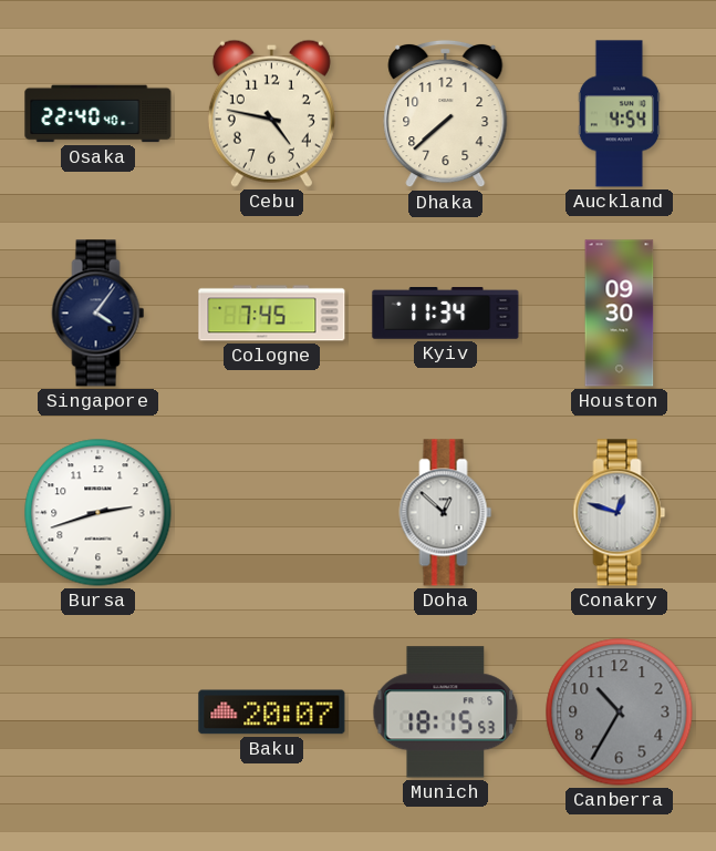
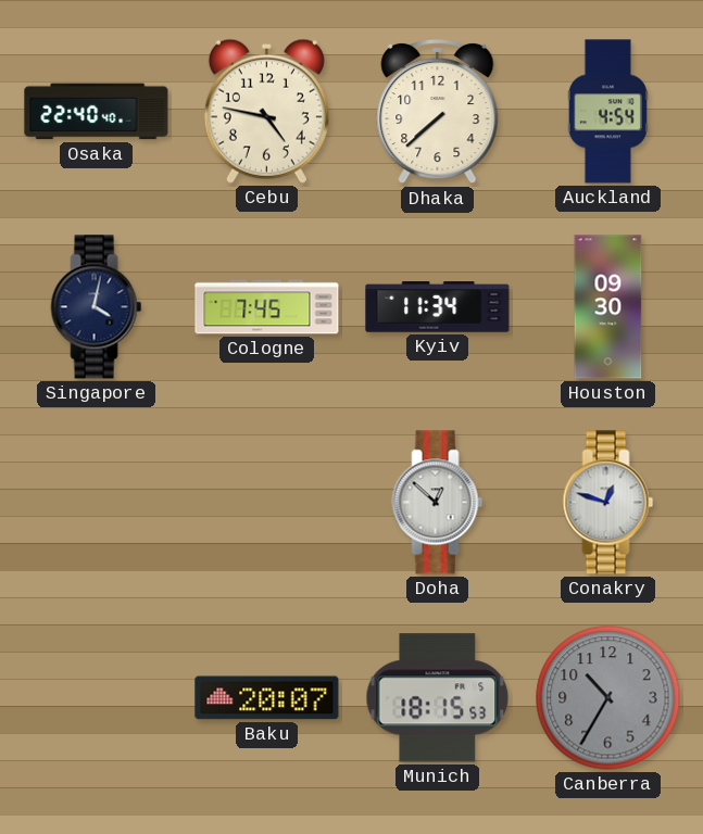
Singapore: 4:06 -> 4:02
Bursa: 2:42 -> none
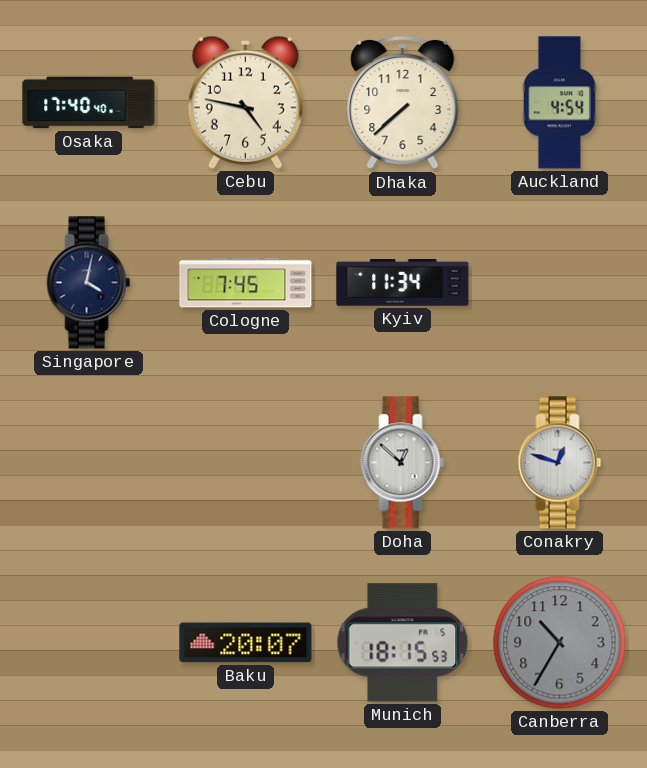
Osaka: 22:40 -> 17:40
Houston: 09:30 -> none
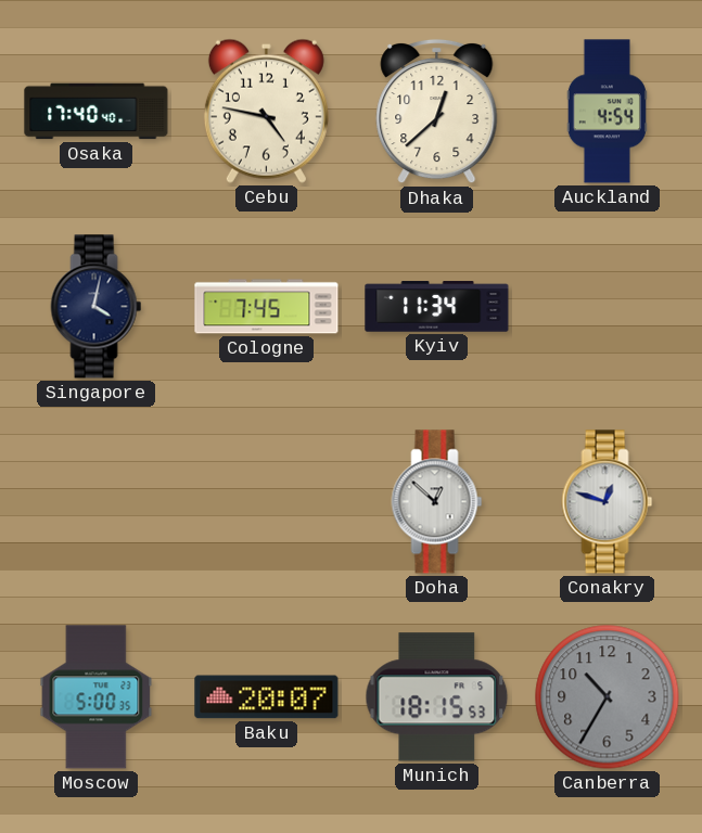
Dhaka: 7:38 -> 12:38
Moscow: none -> 5:00
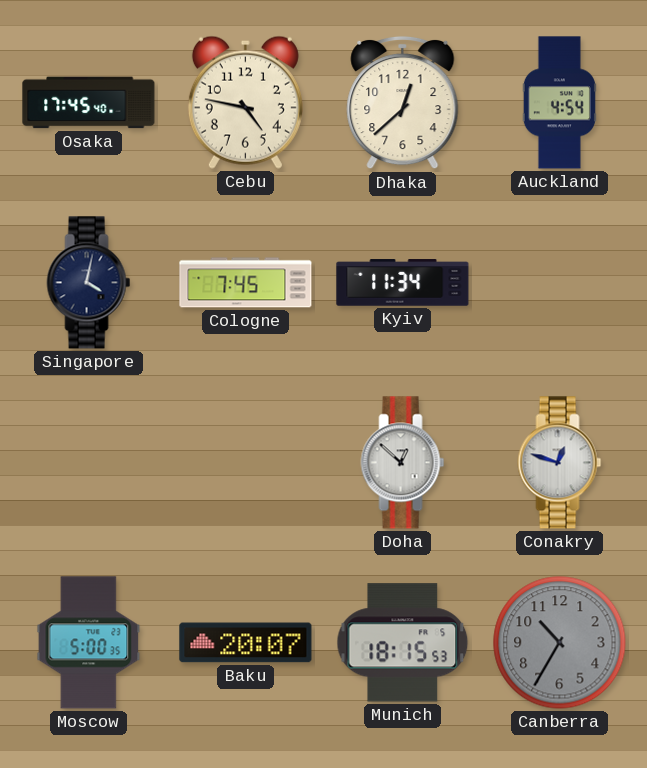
Osaka: 17:40 -> 17:45
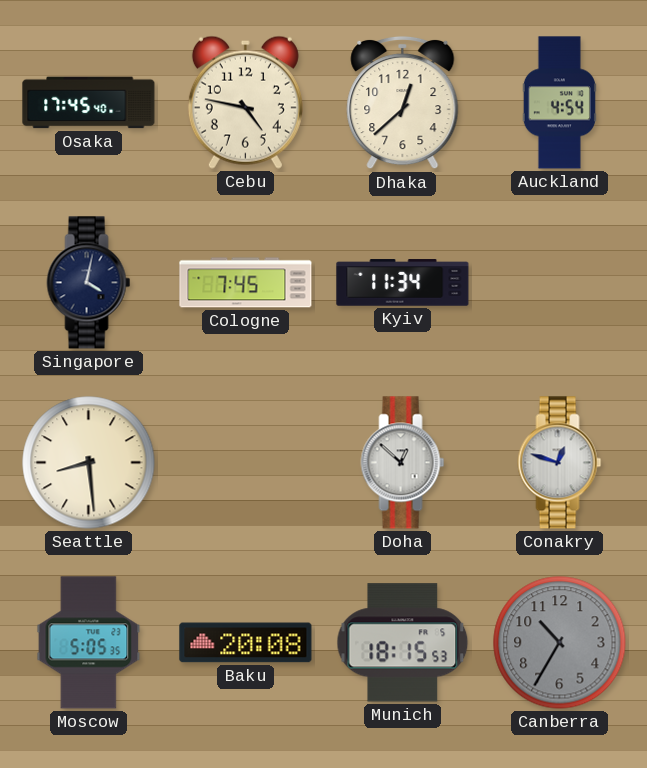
Seattle: none -> 8:29
Moscow: 5:00 -> 5:05
Baku: 20:07 -> 20:08
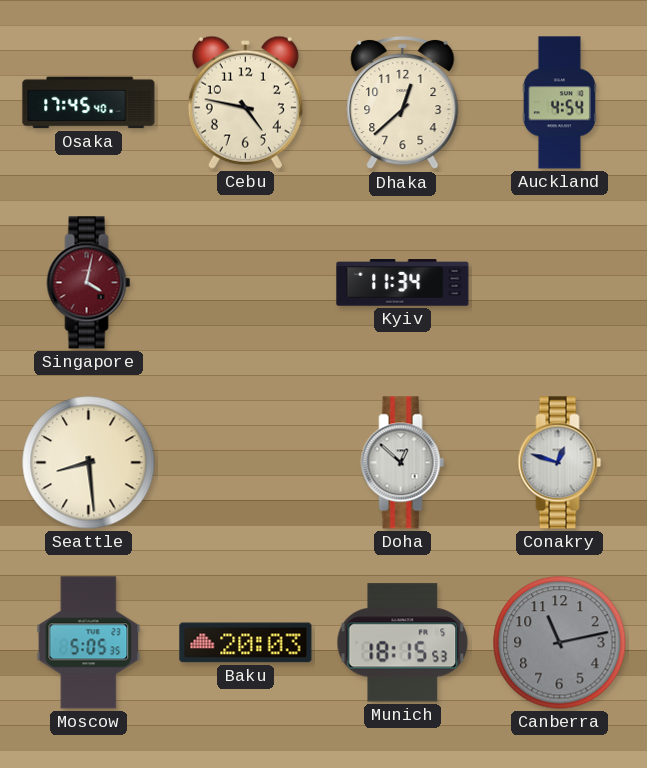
Singapore dial: navy -> burgundy
Cologne: 7:45 -> none
Baku: 20:08 -> 20:03
Canberra: 10:35 -> 11:13
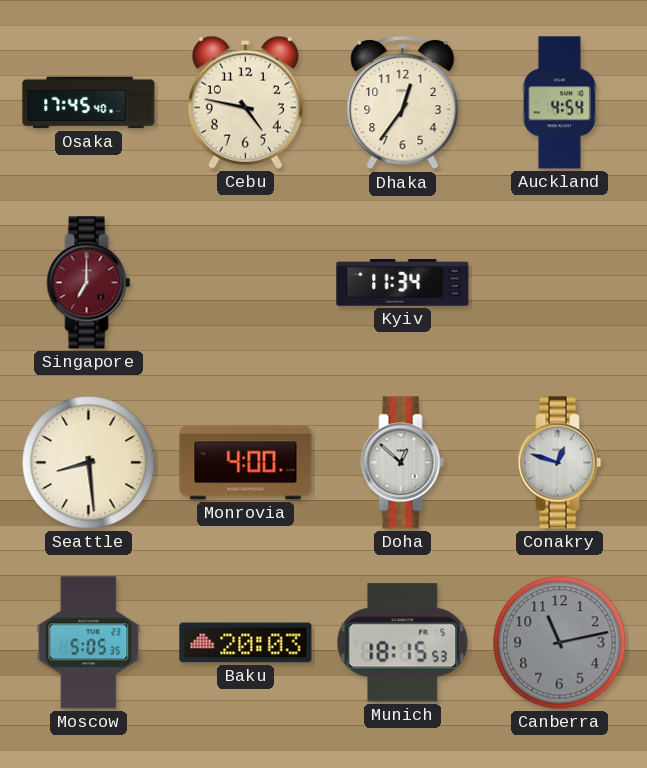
Dhaka: 12:38 -> 12:36
Singapore: 4:02 -> 7:00
Monrovia: none -> 4:00
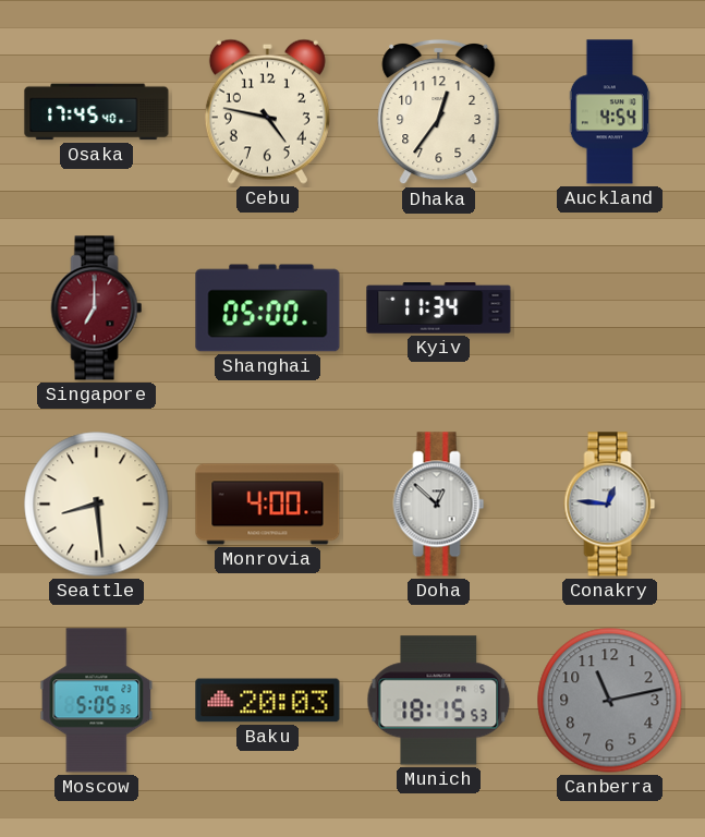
Shanghai: none -> 05:00
Conakry: 12:48 -> 12:46
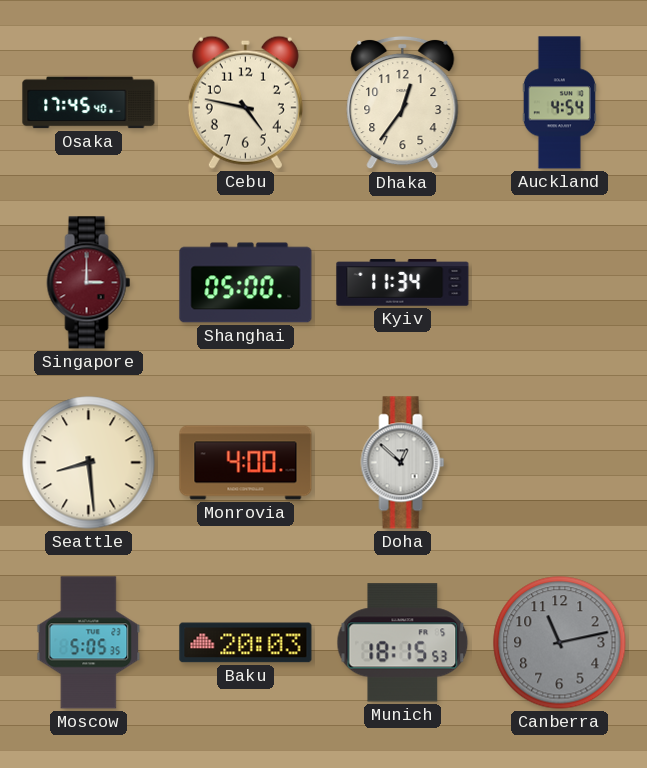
Singapore: 7:00 -> 3:00
Conakry: 12:46 -> none
